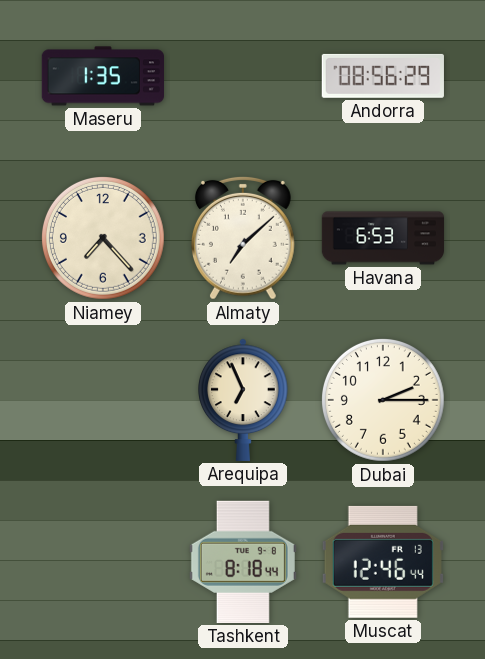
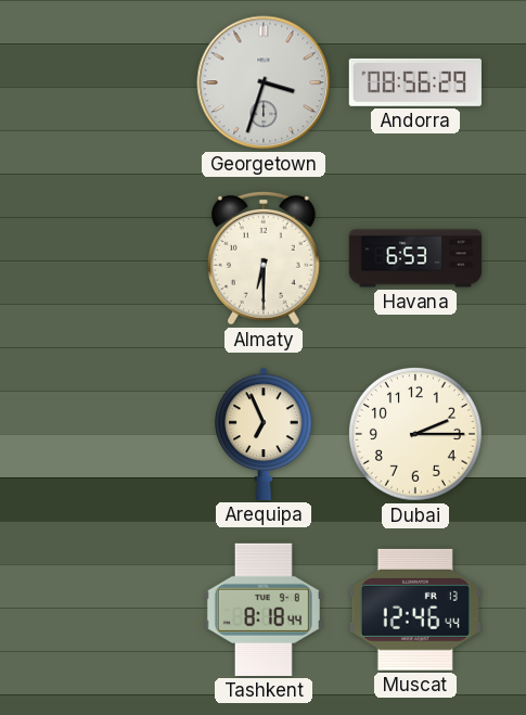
Maseru: 1:35 -> none
Georgetown: none -> 3:33
Niamey: 7:23 -> none
Almaty: 7:08 -> 6:30
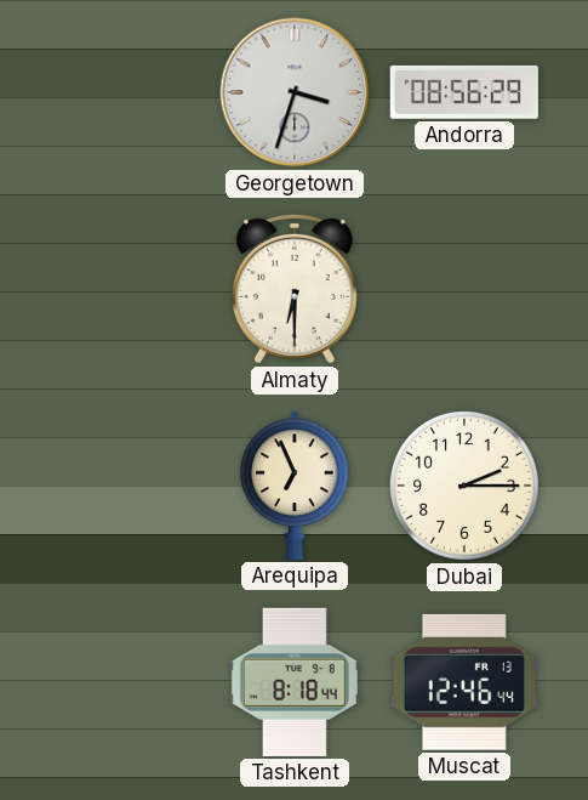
Havana: 6:53 -> none
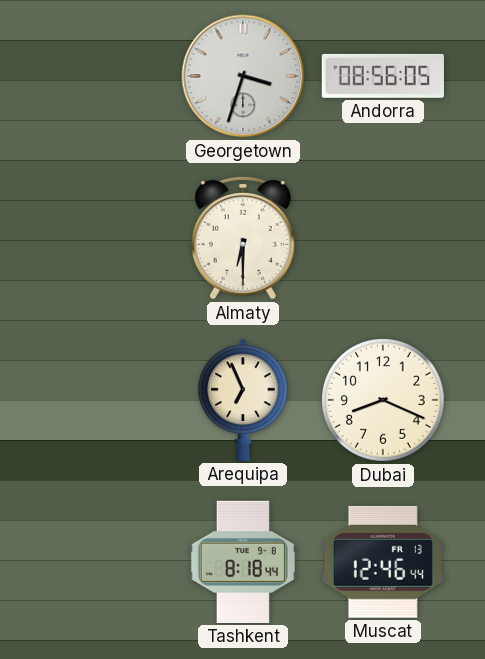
Andorra: 08:56:29 -> 08:56:05
Dubai: 2:15 -> 8:19
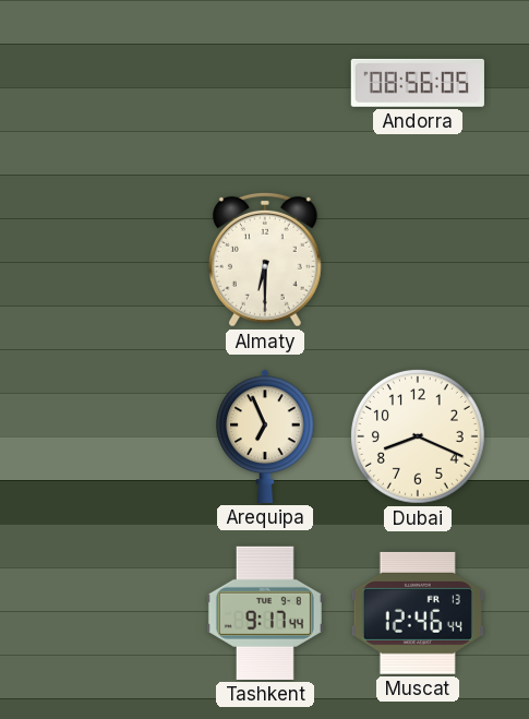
Georgetown: 3:33 -> none
Tashkent: 8:18 -> 9:17
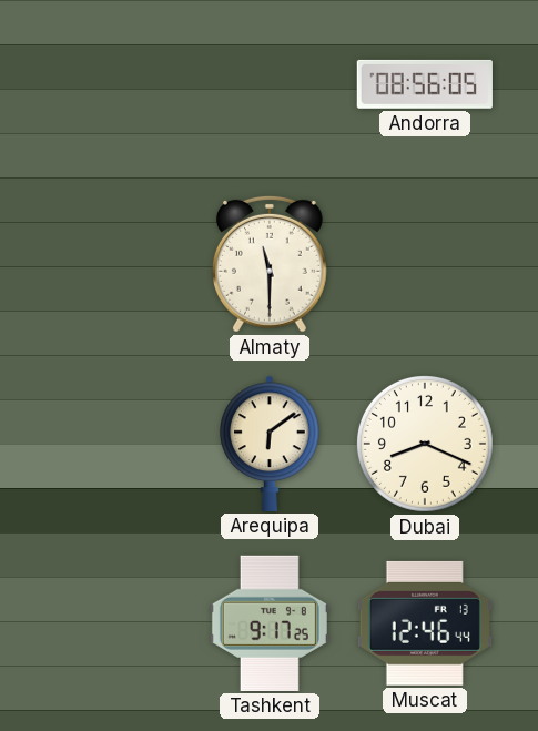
Almaty: 6:30 -> 11:30
Arequipa: 6:56 -> 6:09
Tashkent: 9:17:44 -> 9:17:25
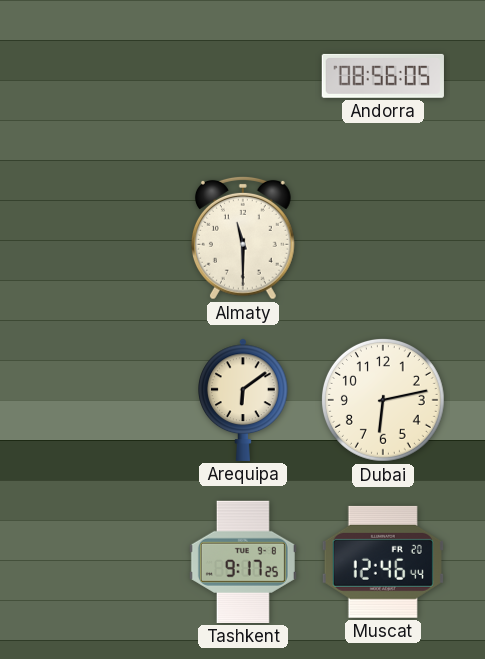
Dubai: 8:19 -> 6:13
Muscat date: FR 13 -> FR 20
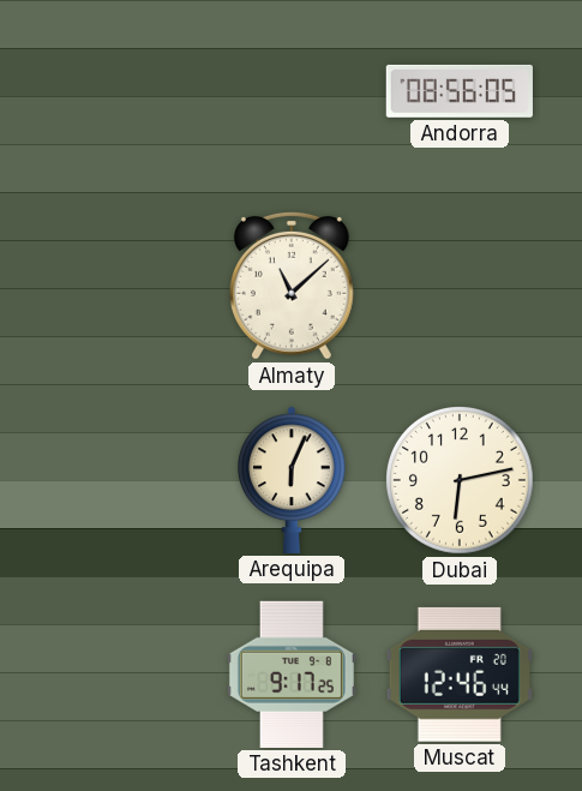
Almaty: 11:30 -> 11:08
Arequipa: 6:09 -> 6:04
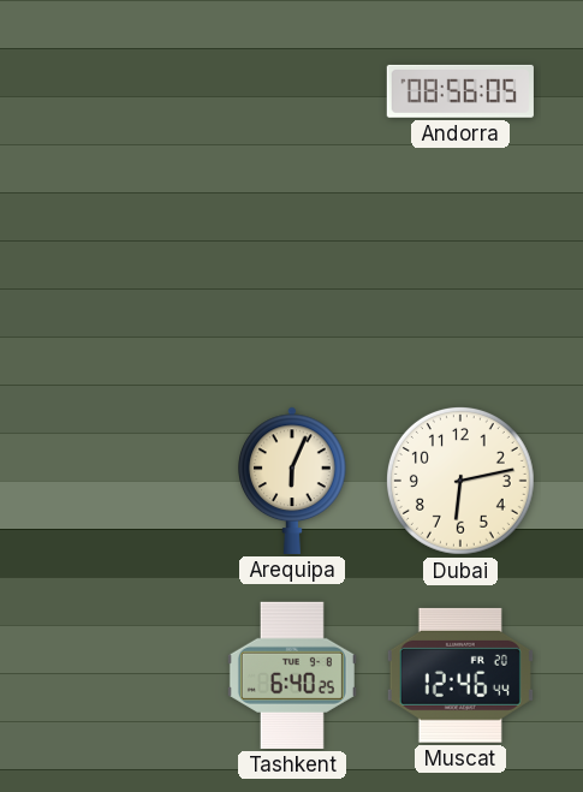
Almaty: 11:08 -> none
Tashkent: 9:17 -> 6:40
